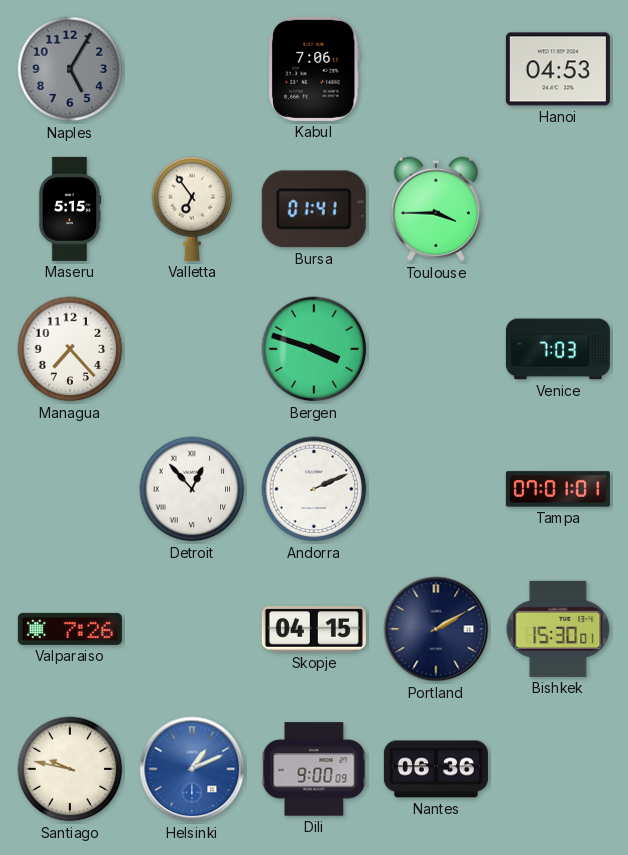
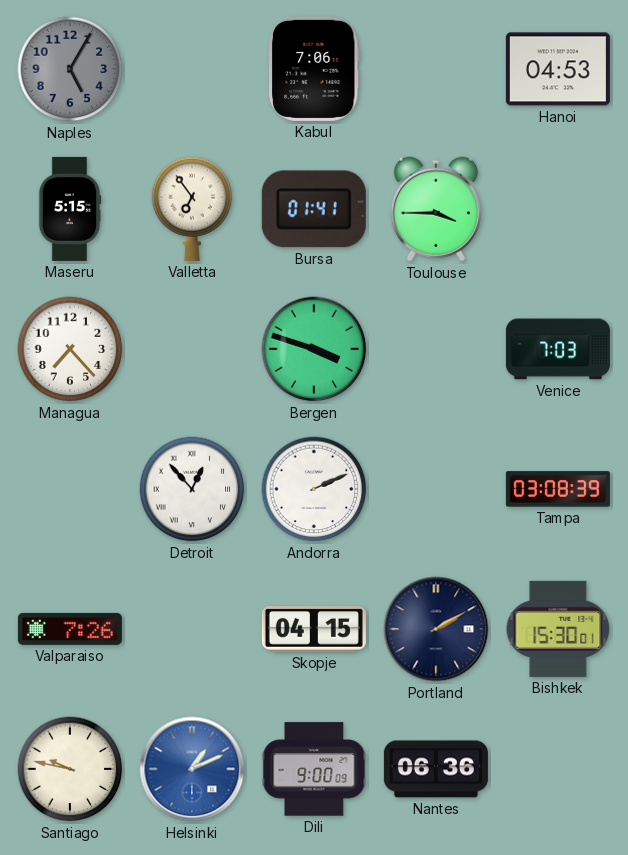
Tampa: 07:01 -> 03:08
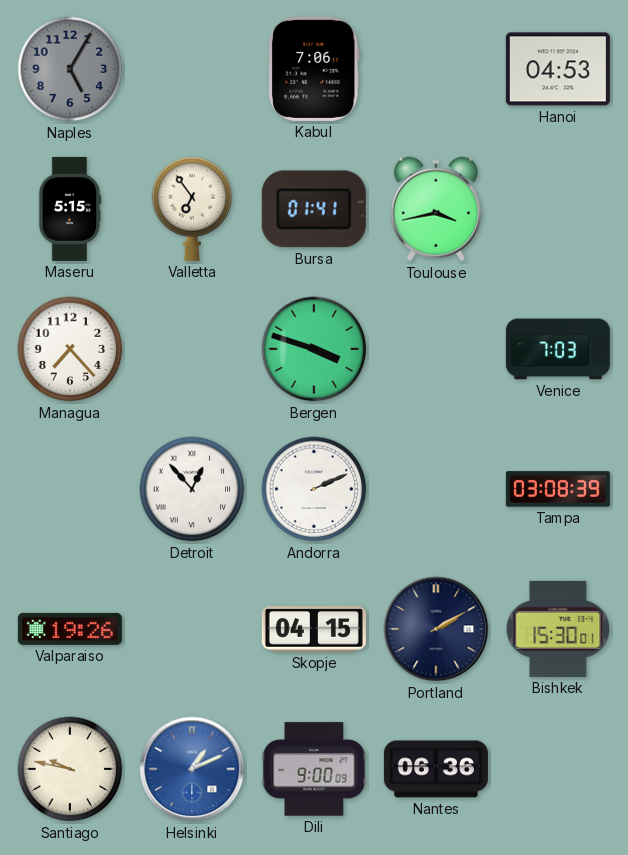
Toulouse: 3:45 -> 3:43
Valparaiso: 7:26 -> 19:26
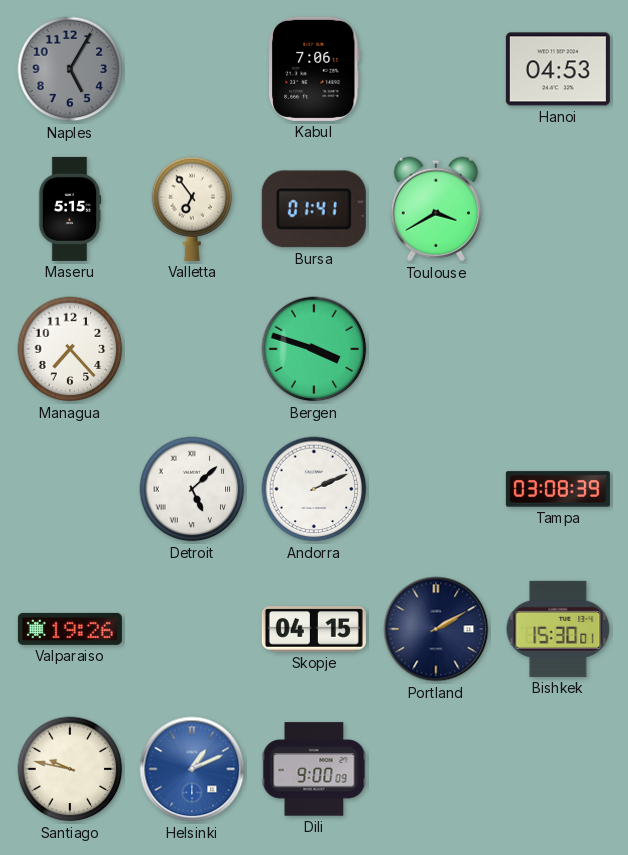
Toulouse: 3:43 -> 3:40
Venice: 7:03 -> none
Detroit: 12:53 -> 5:08
Nantes: 06:36 -> none
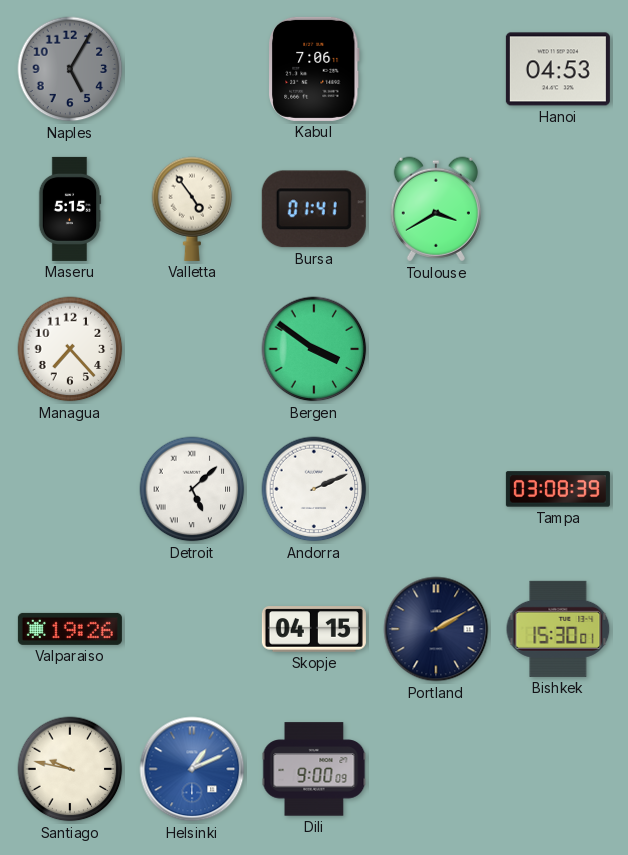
Valletta: 6:54 -> 4:54
Bergen: 3:48 -> 3:51
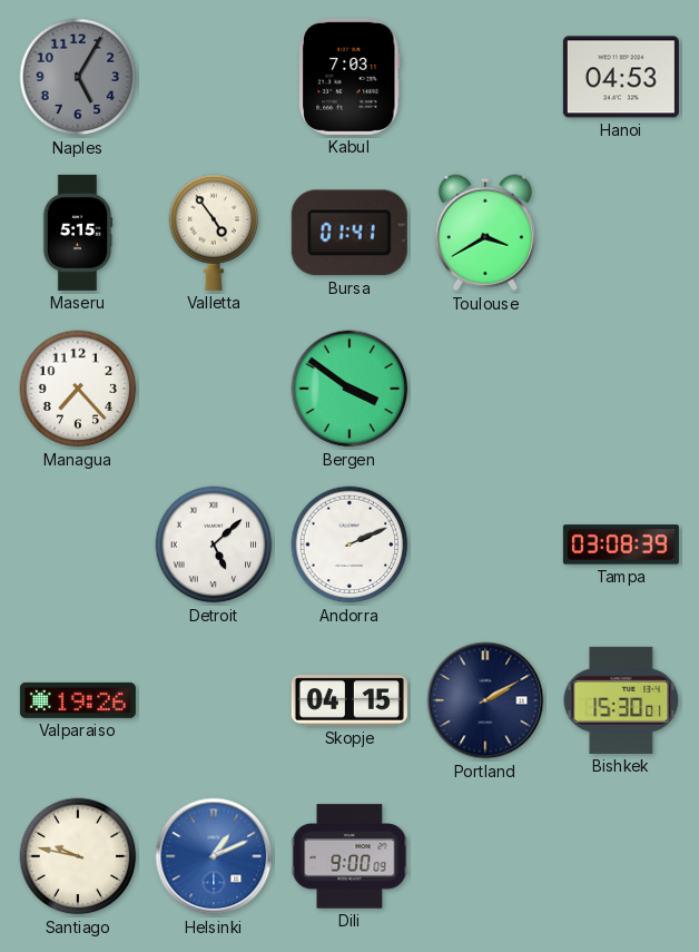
Kabul: 7:06 -> 7:03
